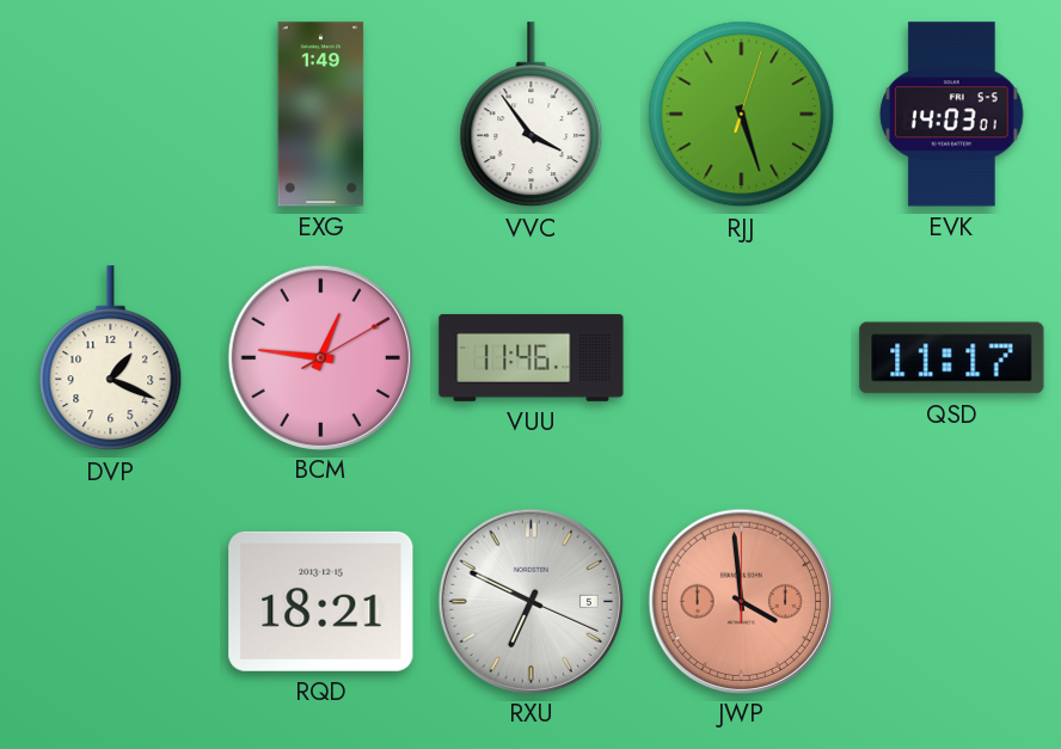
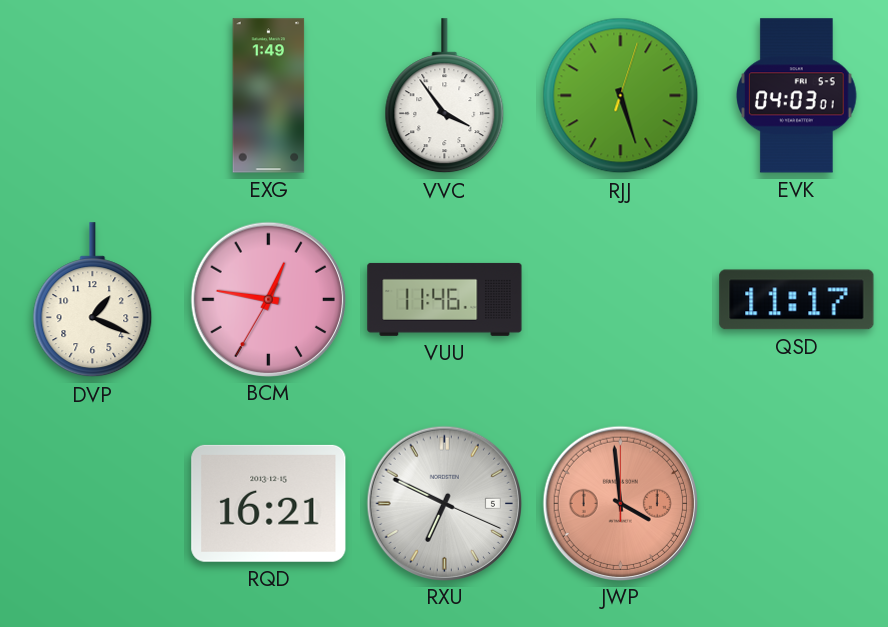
EVK: 14:03 -> 04:03
BCM: 12:46:10 -> 12:46:35
RQD: 18:21 -> 16:21
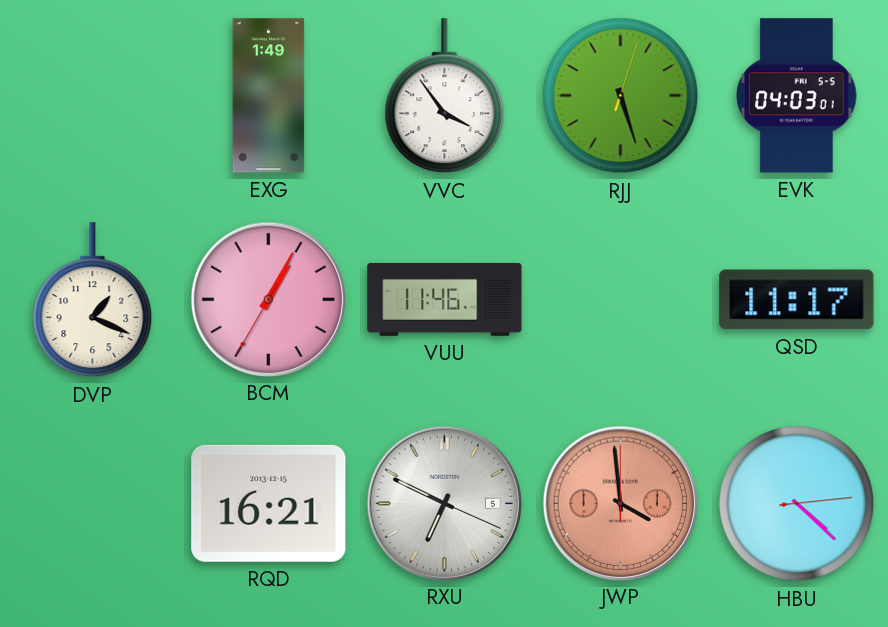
BCM: 12:46 -> 1:04
HBU: none -> 4:22
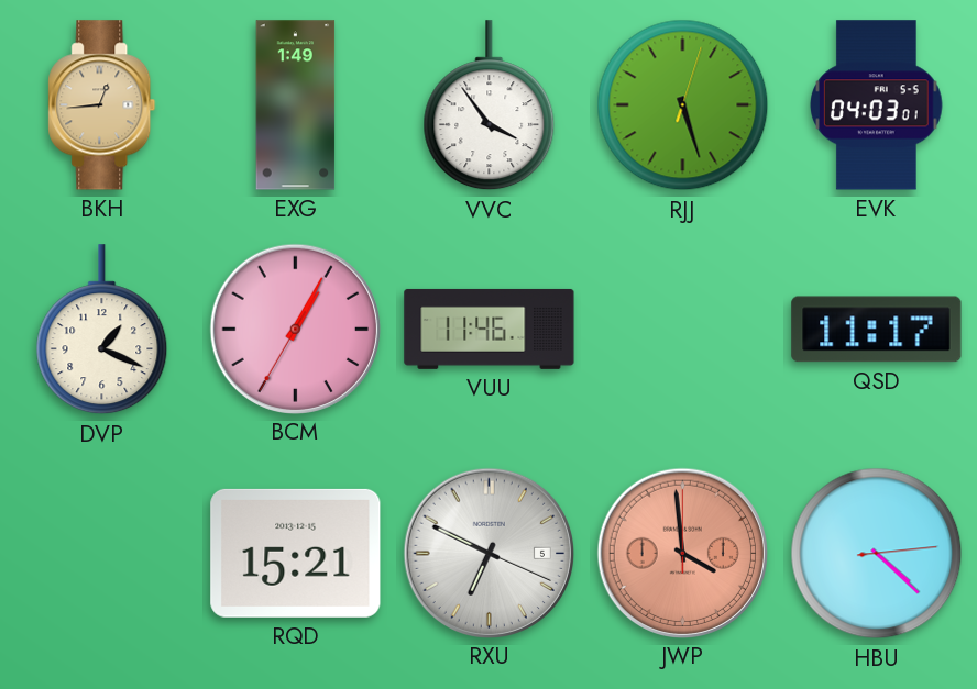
BKH: none -> 12:44
RQD: 16:21 -> 15:21
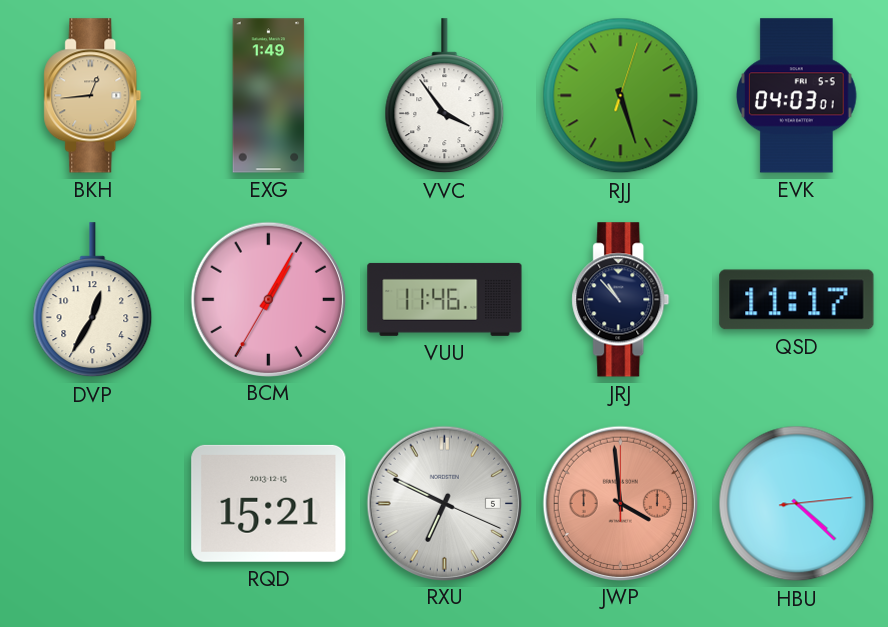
DVP: 1:19 -> 12:35
JRJ: none -> 10:53
